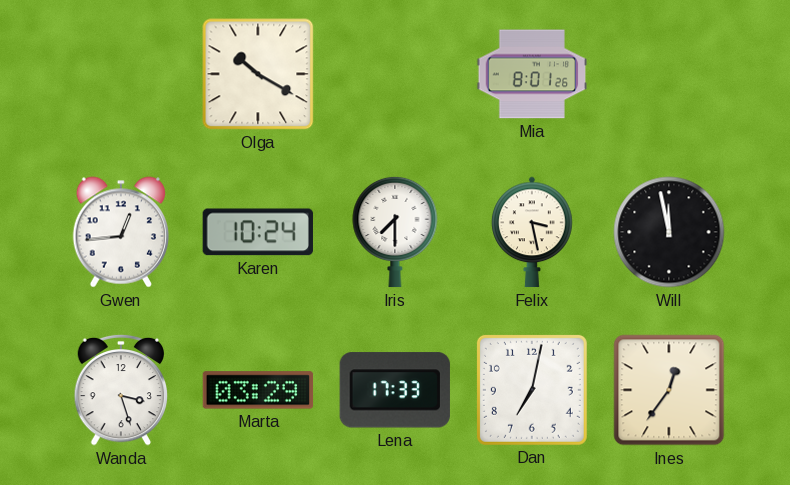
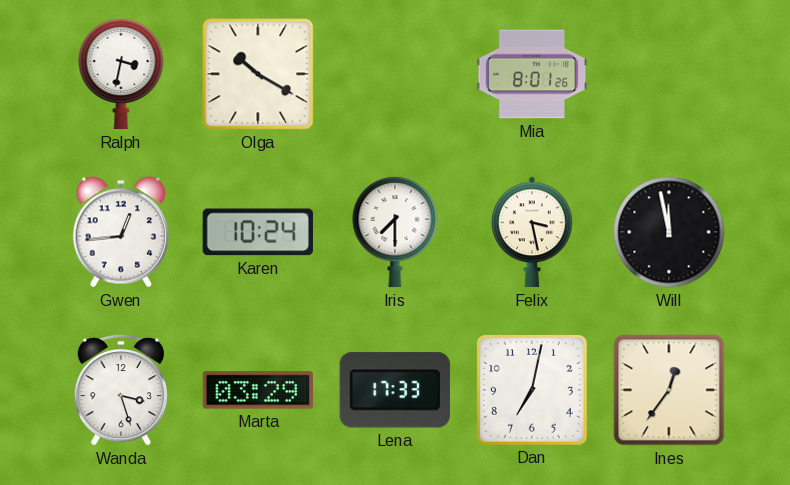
Ralph: none -> 3:32
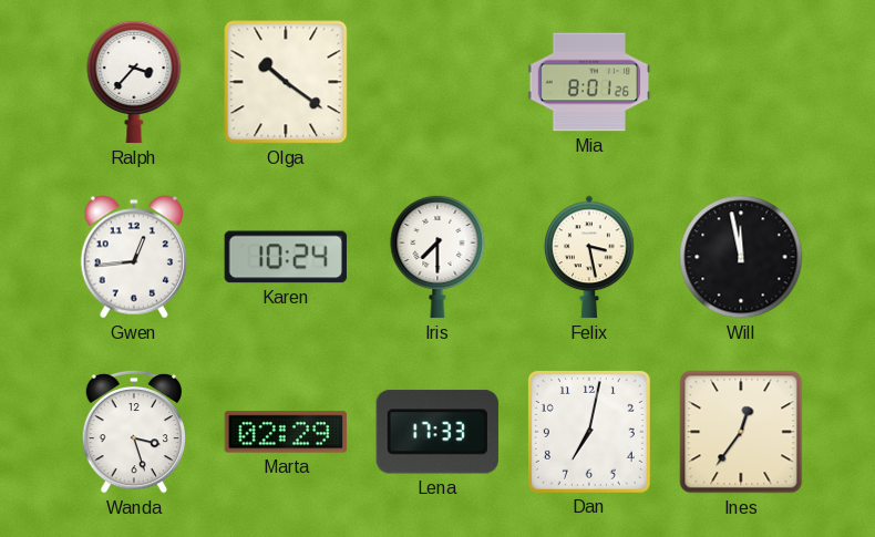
Ralph: 3:32 -> 3:37
Olga: 10:20 -> 10:21
Marta: 03:29 -> 02:29
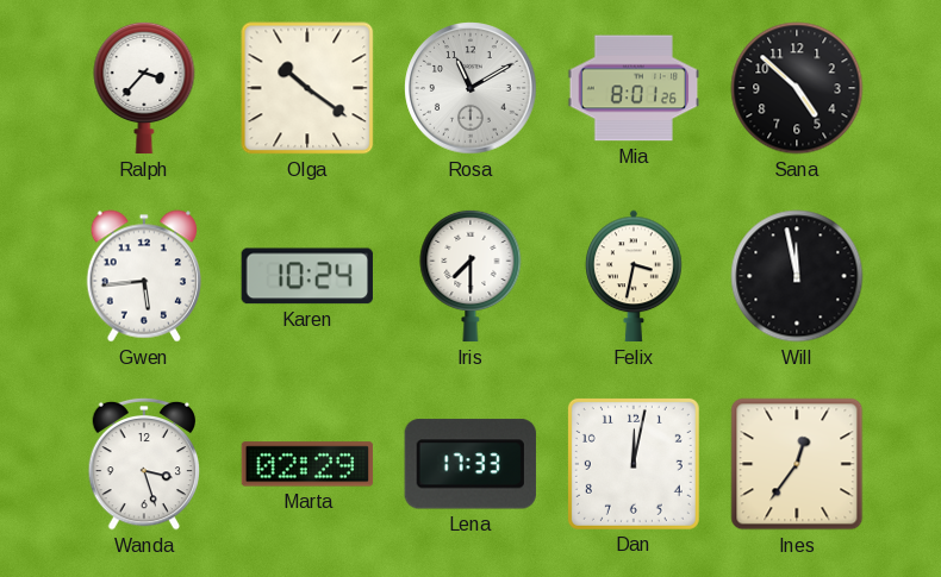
Rosa: none -> 11:10
Sana: none -> 4:52
Gwen: 12:44 -> 5:44
Felix: 3:28 -> 3:32
Dan: 7:02 -> 12:02
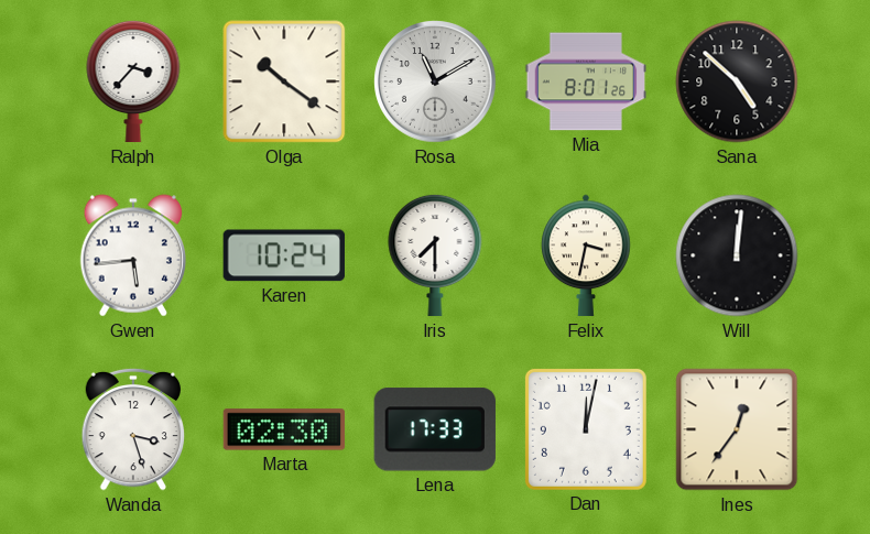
Will: 11:58 -> 12:01
Marta: 02:29 -> 02:30
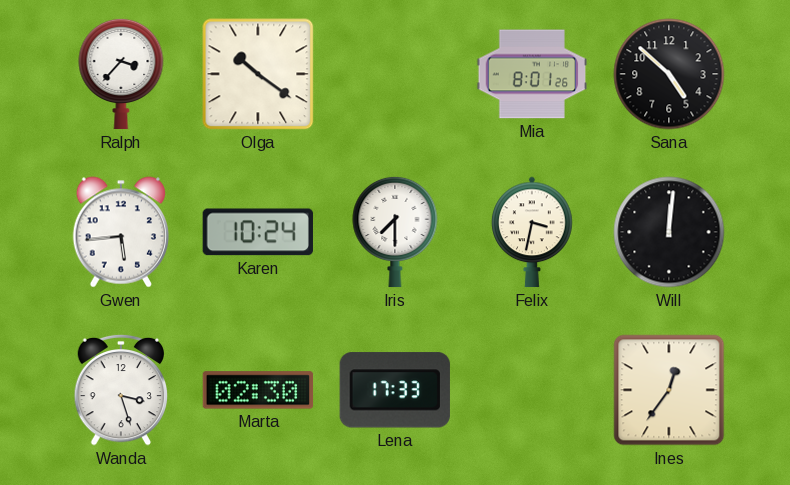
Rosa: 11:10 -> none
Dan: 12:02 -> none
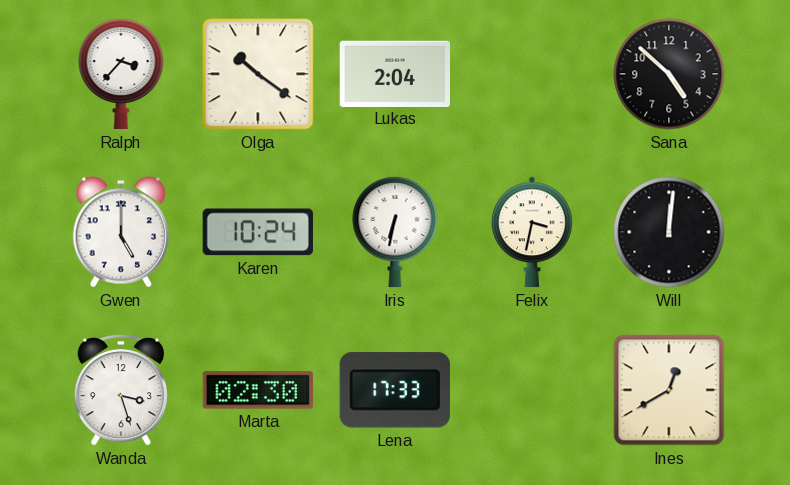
Lukas: none -> 2:04
Mia: 8:01 -> none
Gwen: 5:44 -> 5:00
Iris: 7:30 -> 6:32
Ines: 12:36 -> 12:40
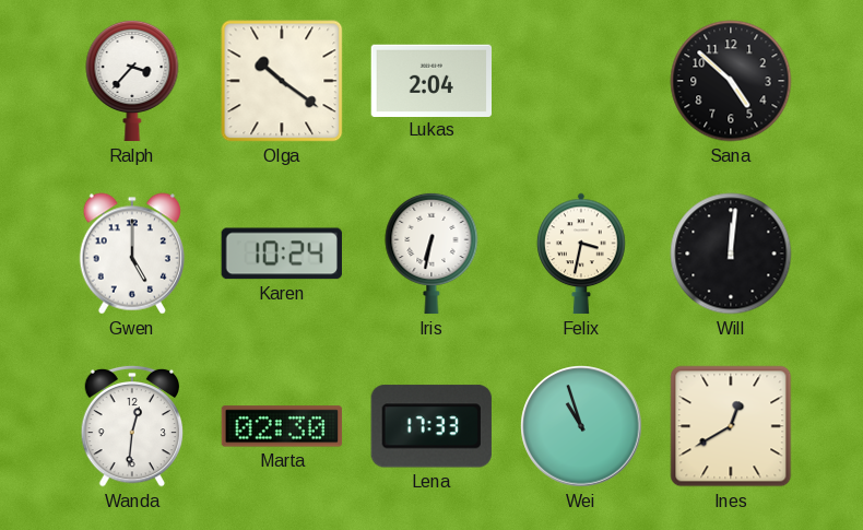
Wanda: 3:27 -> 12:31
Wei: none -> 10:57
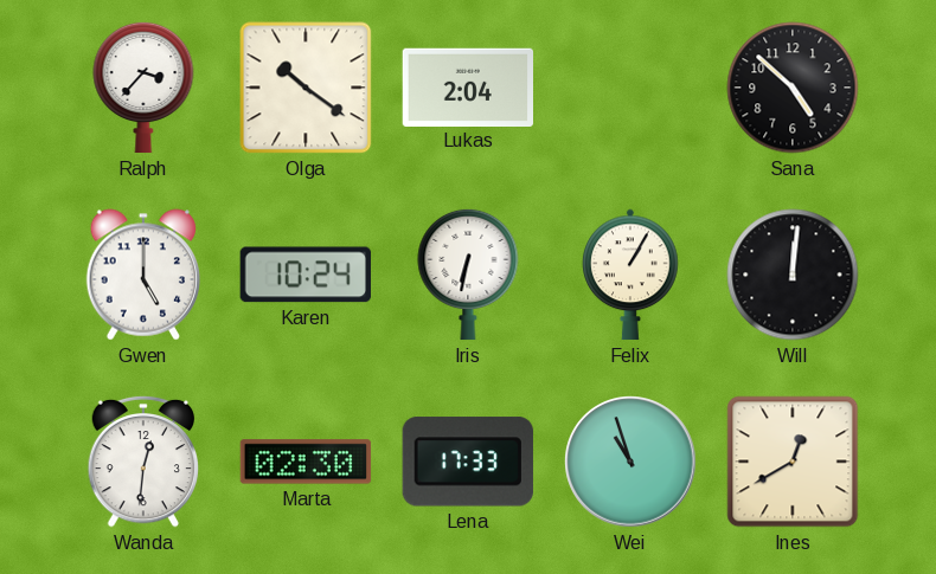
Felix: 3:32 -> 1:05
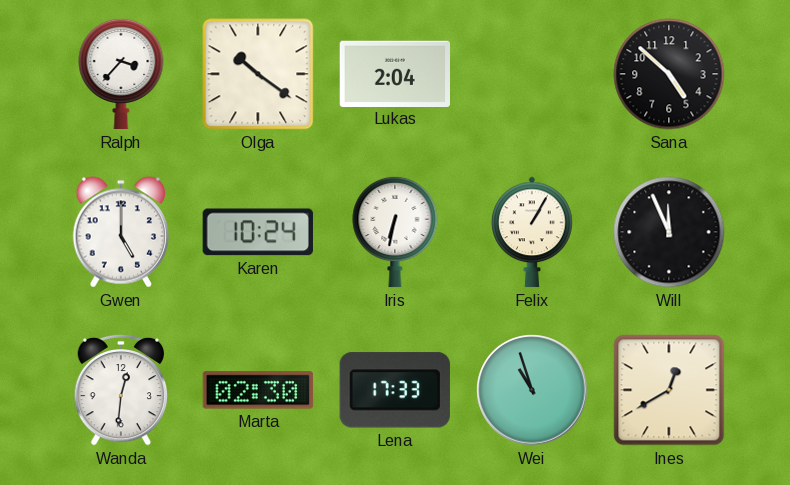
Will: 12:01 -> 11:56
